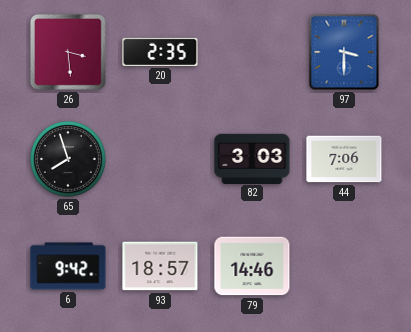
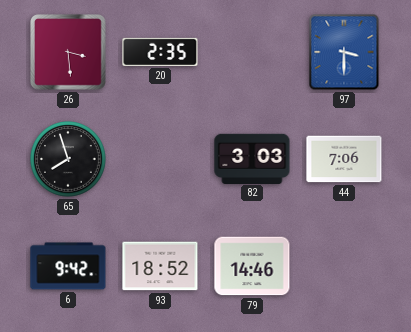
93: 18:57 -> 18:52
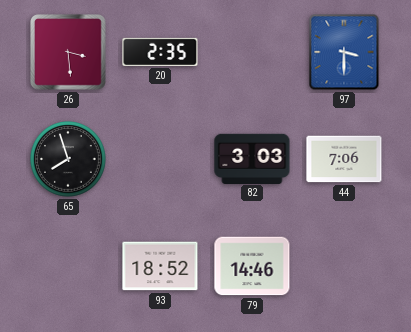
6: 9:42 -> none
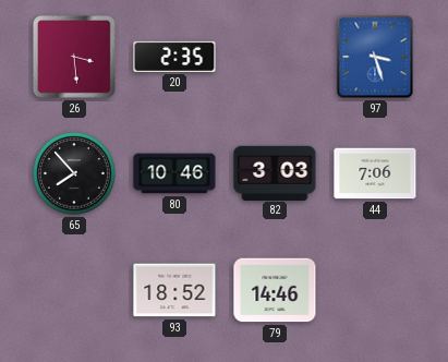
97: 3:30 -> 3:27
65: 7:57 -> 7:53
80: none -> 10:46
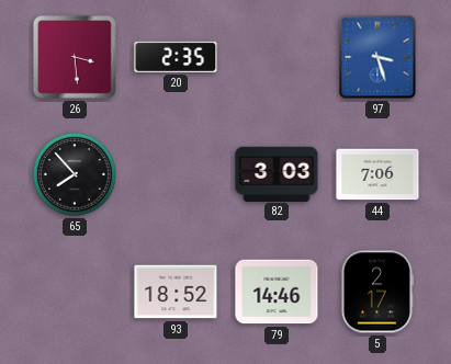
80: 10:46 -> none
5: none -> 2:17
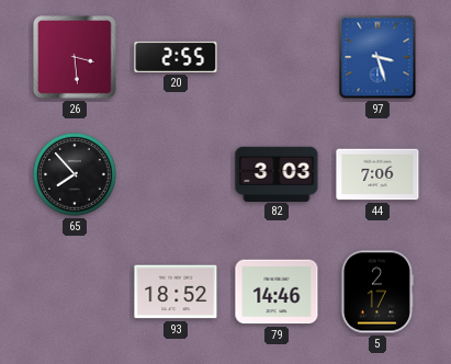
20: 2:35 -> 2:55
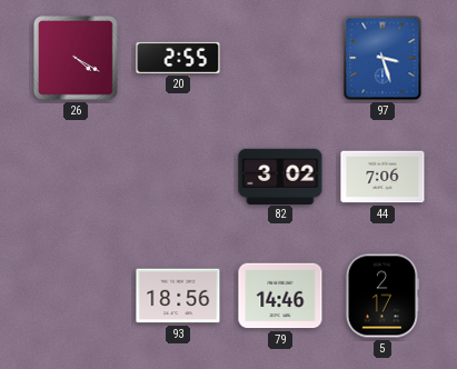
26: 3:29 -> 4:20
65: 7:53 -> none
82: 3:03 -> 3:02
93: 18:52 -> 18:56
